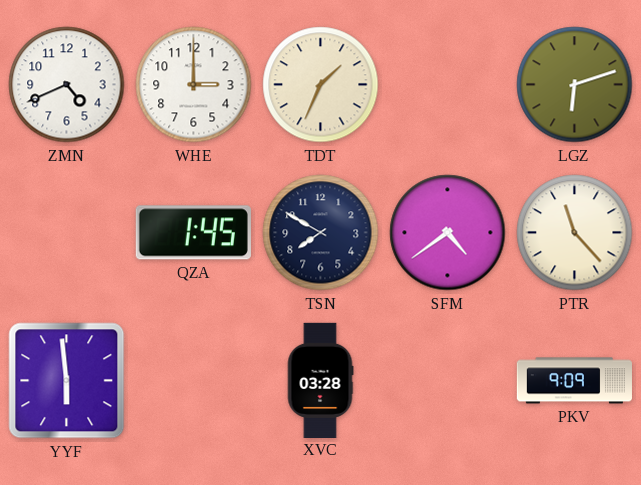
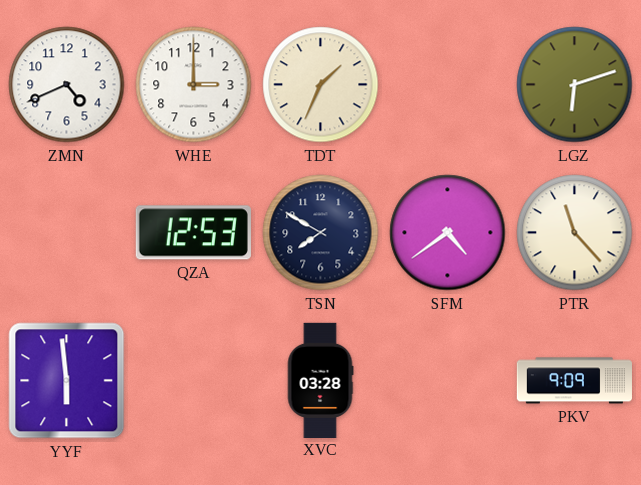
QZA: 1:45 -> 12:53
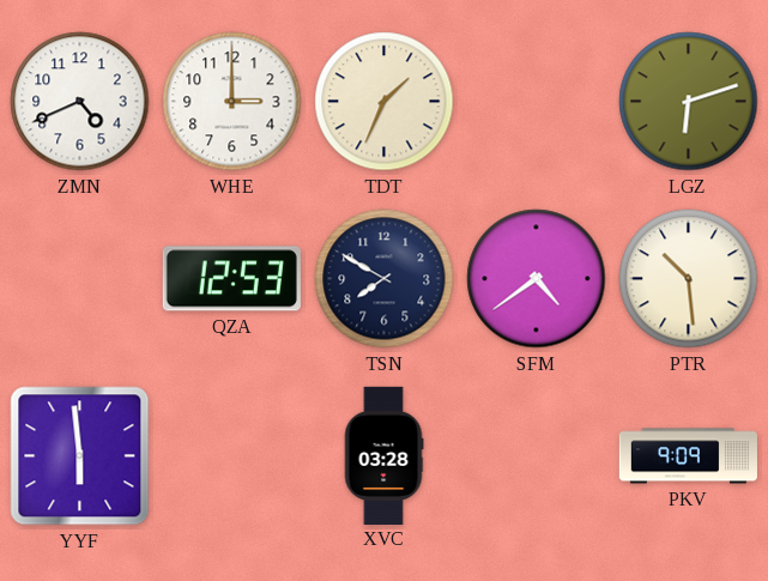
PTR: 11:23 -> 10:29
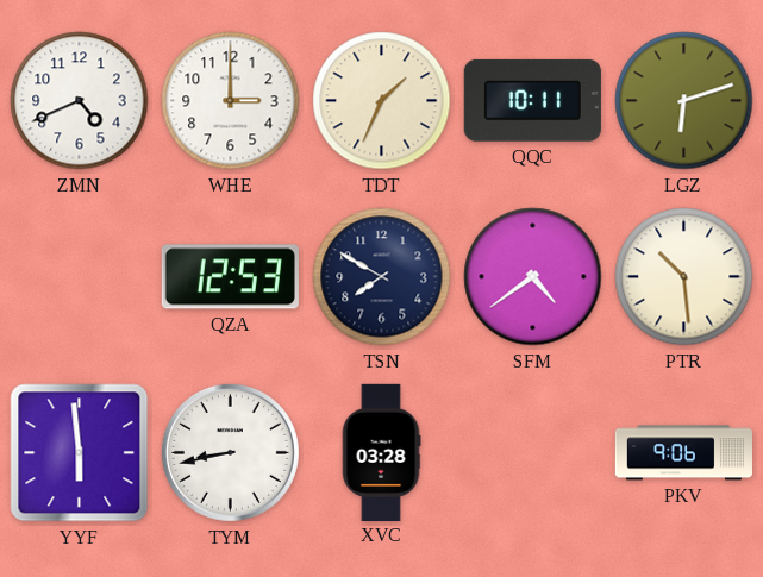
QQC: none -> 10:11
TYM: none -> 8:43
PKV: 9:09 -> 9:06
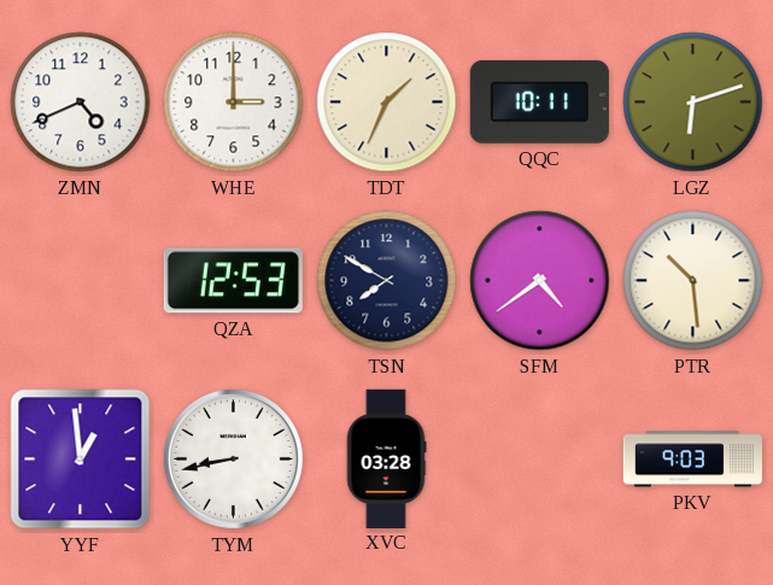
YYF: 5:59 -> 12:59
PKV: 9:06 -> 9:03
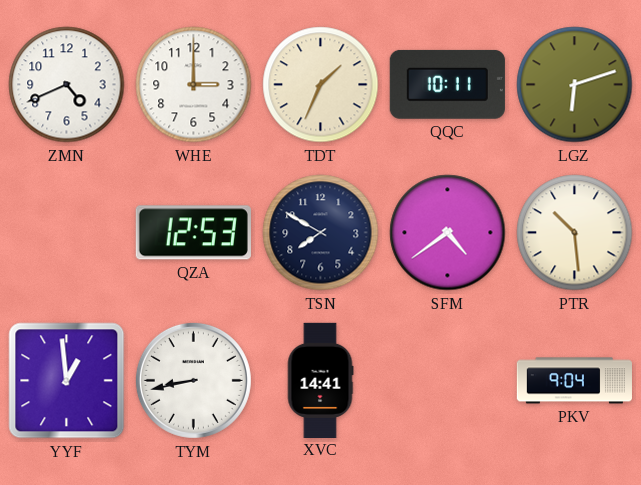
XVC: 03:28 -> 14:41
PKV: 9:03 -> 9:04
